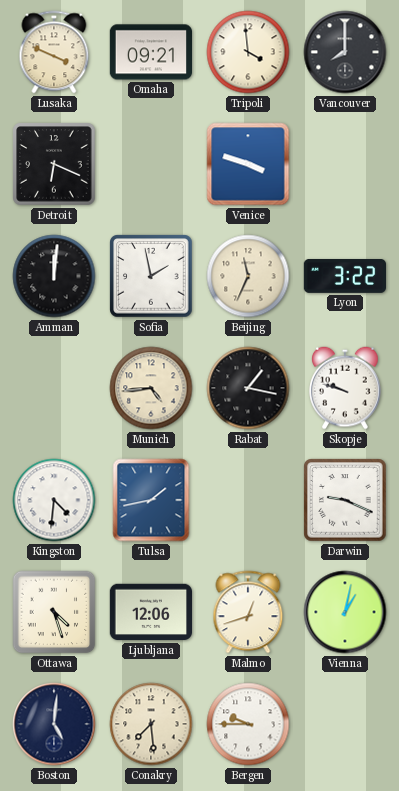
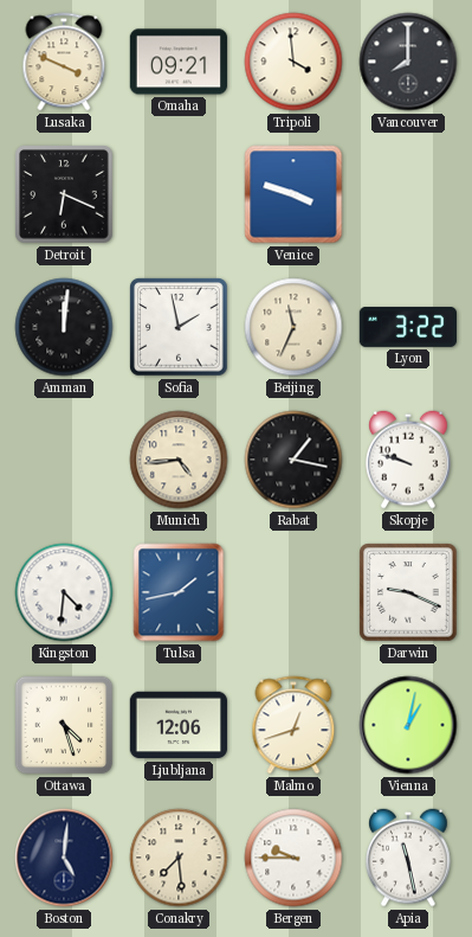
Apia: none -> 11:28
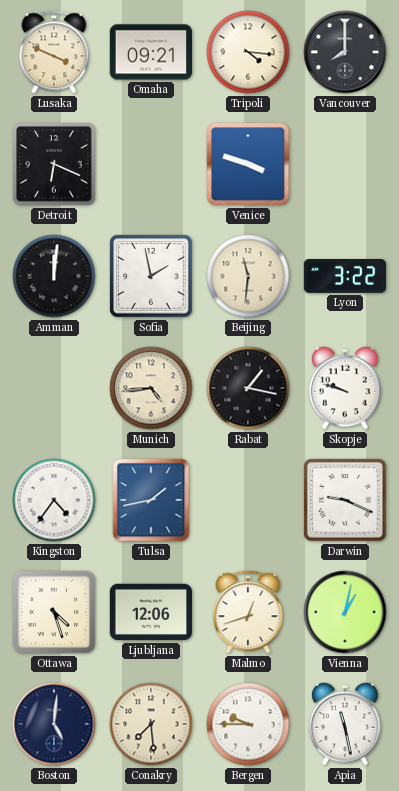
Tripoli: 3:59 -> 4:16
Beijing: 11:34 -> 11:31
Kingston: 4:31 -> 4:36
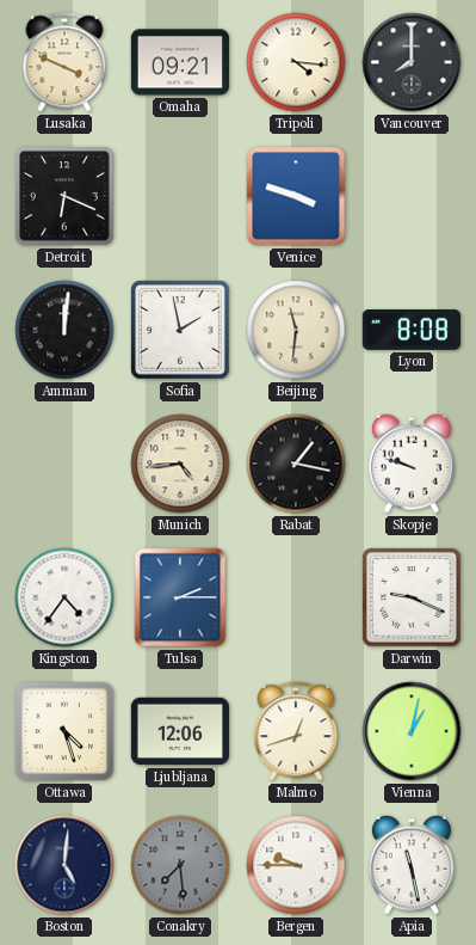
Lyon: 3:22 -> 8:08
Tulsa: 1:43 -> 2:15
Conakry dial: cream -> grey
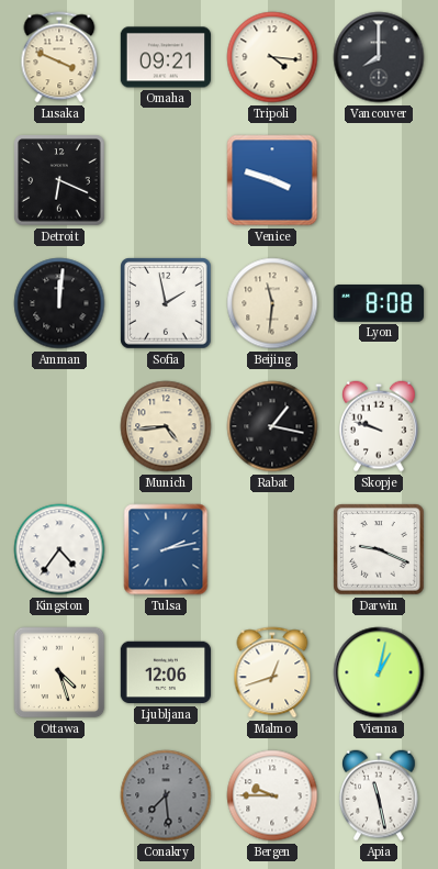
Tulsa: 2:15 -> 2:13
Boston: 5:01 -> none
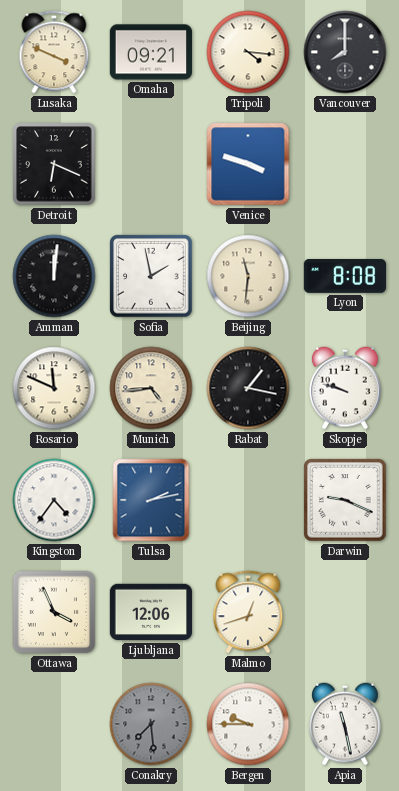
Rosario: none -> 11:49
Ottawa: 4:27 -> 3:56
Vienna: 1:02 -> none
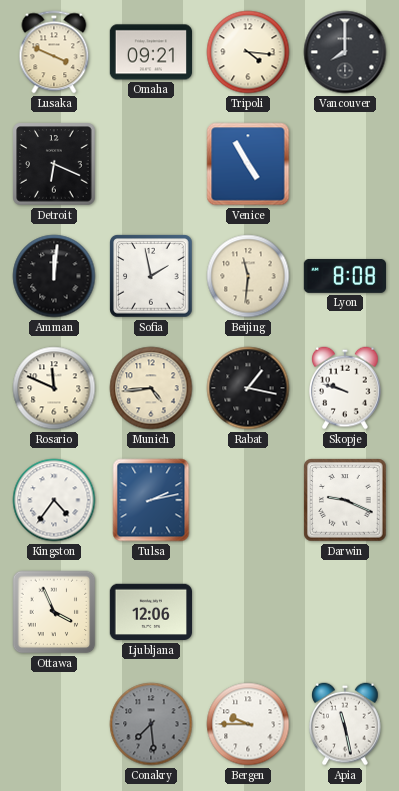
Venice: 3:48 -> 4:55
Malmo: 12:42 -> none
